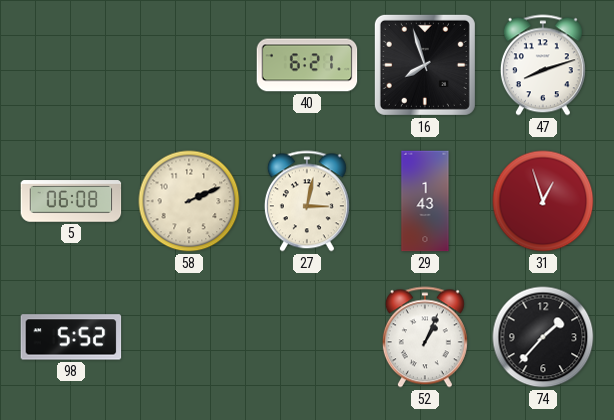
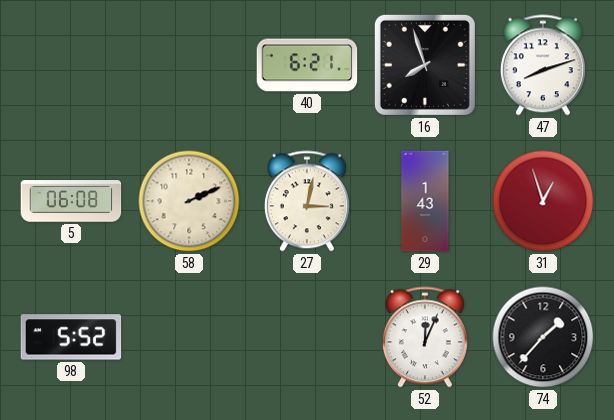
52: 1:04 -> 12:04
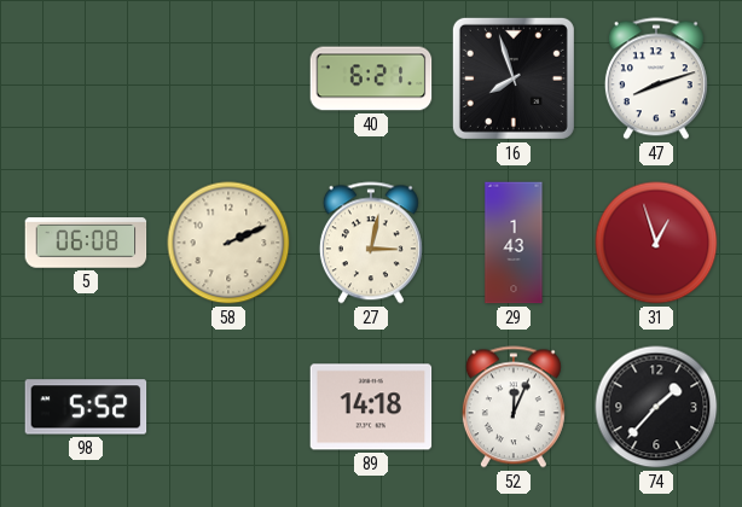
89: none -> 14:18
